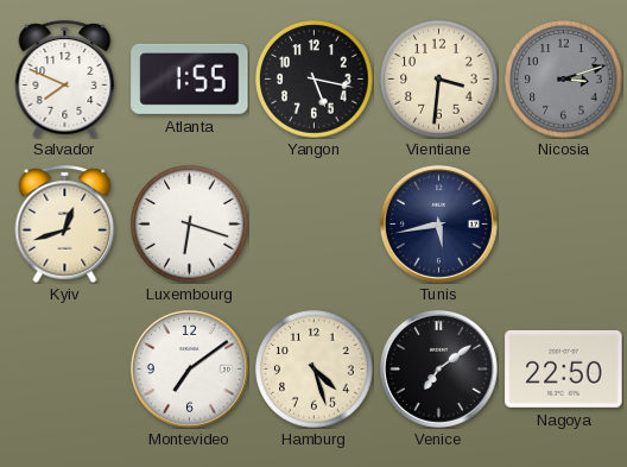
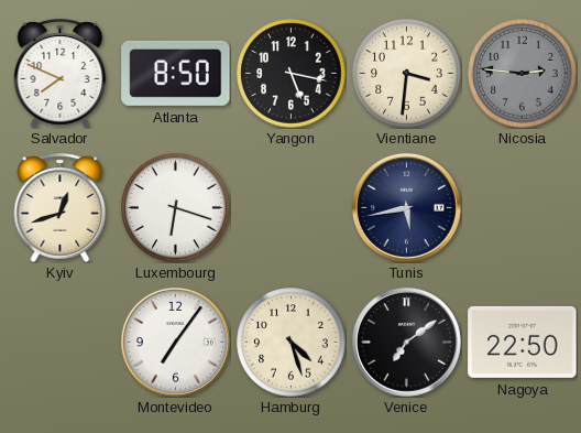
Atlanta: 1:55 -> 8:50
Nicosia: 3:12 -> 2:46
Montevideo: 7:09 -> 7:06
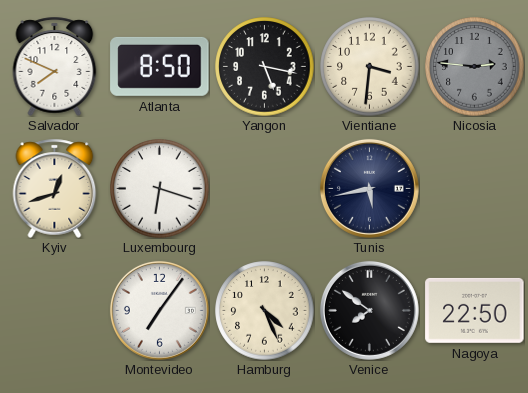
Hamburg: 4:27 -> 4:26
Venice: 7:09 -> 7:51
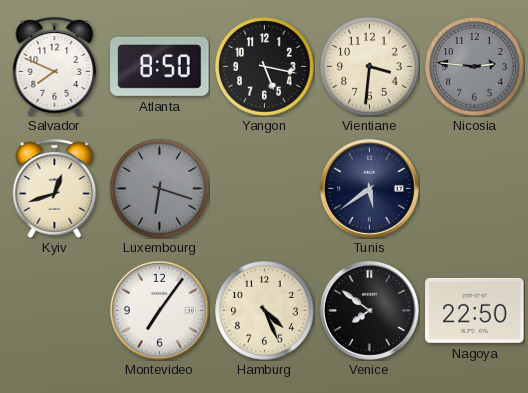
Luxembourg dial: white -> grey
Tunis: 5:43 -> 5:39
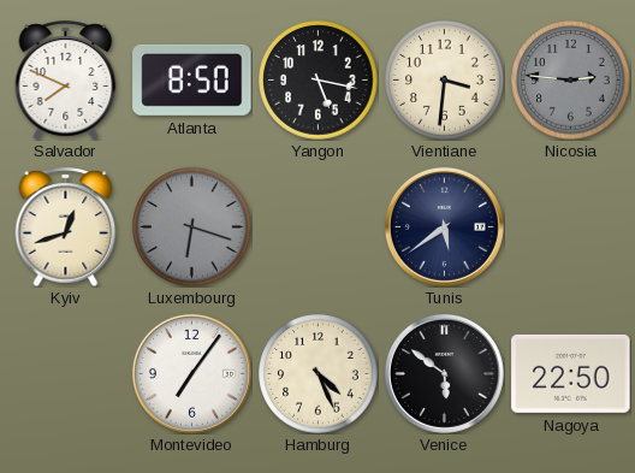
Venice: 7:51 -> 5:51
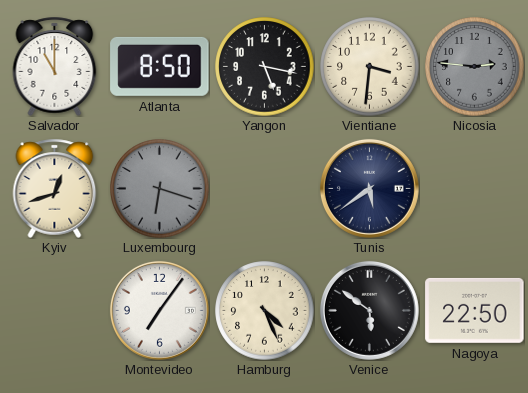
Salvador: 7:49 -> 11:00
